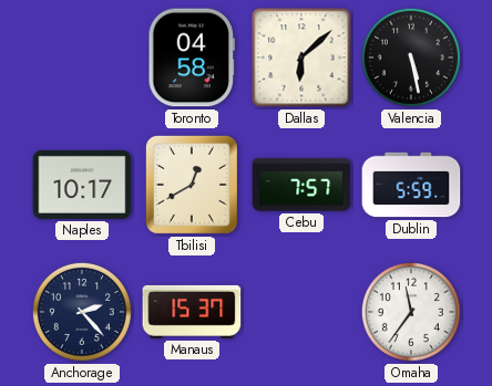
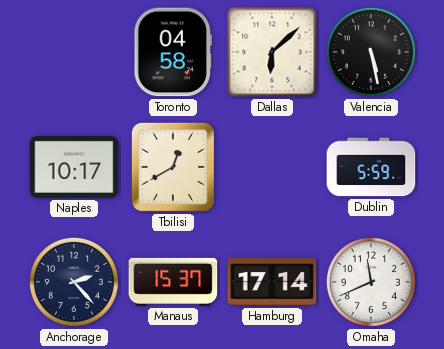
Cebu: 7:57 -> none
Hamburg: none -> 17:14
Omaha: 11:36 -> 11:41
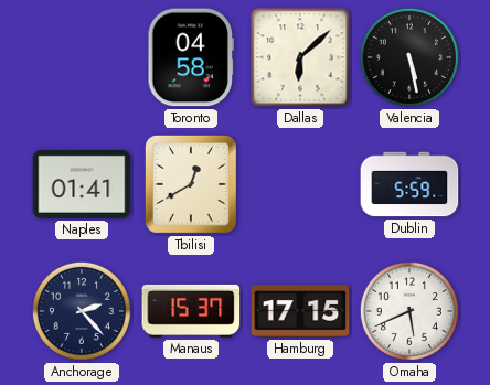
Naples: 10:17 -> 01:41
Hamburg: 17:14 -> 17:15
Omaha: 11:41 -> 5:41
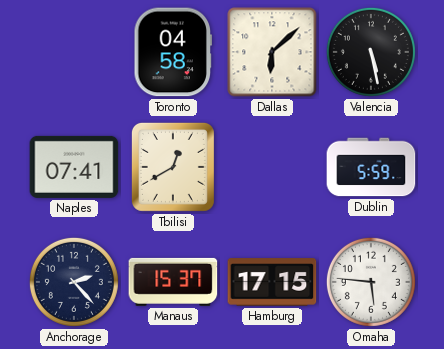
Naples: 01:41 -> 07:41
Omaha: 5:41 -> 5:46
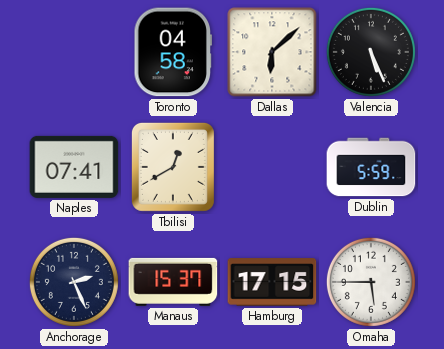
Valencia: 5:28 -> 5:26
Anchorage: 2:23 -> 2:26
Omaha: 5:46 -> 5:45
